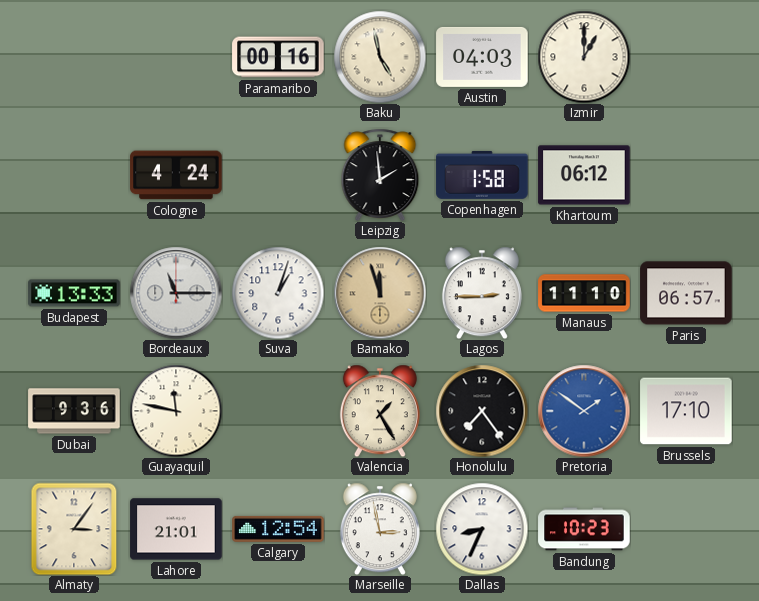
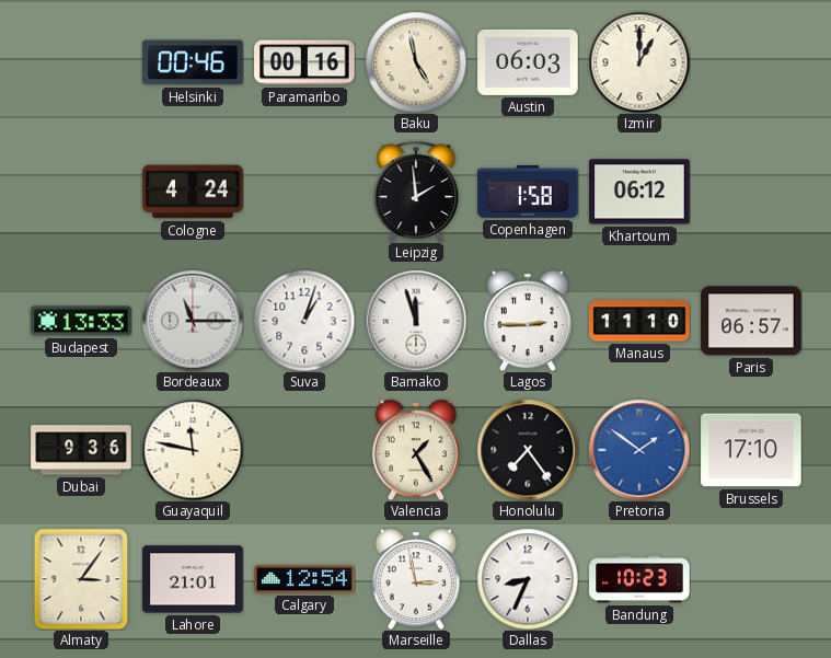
Helsinki: none -> 00:46
Austin: 04:03 -> 06:03
Bamako dial: champagne -> white
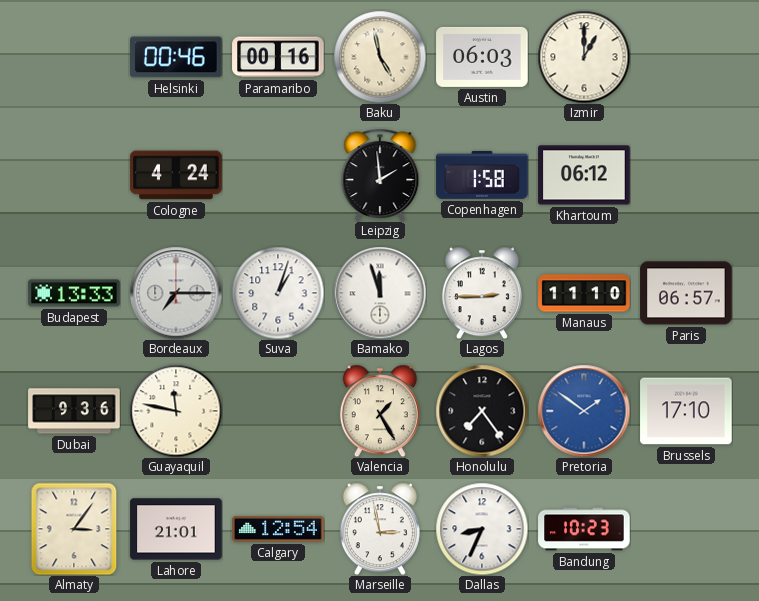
Bordeaux: 11:15 -> 7:15
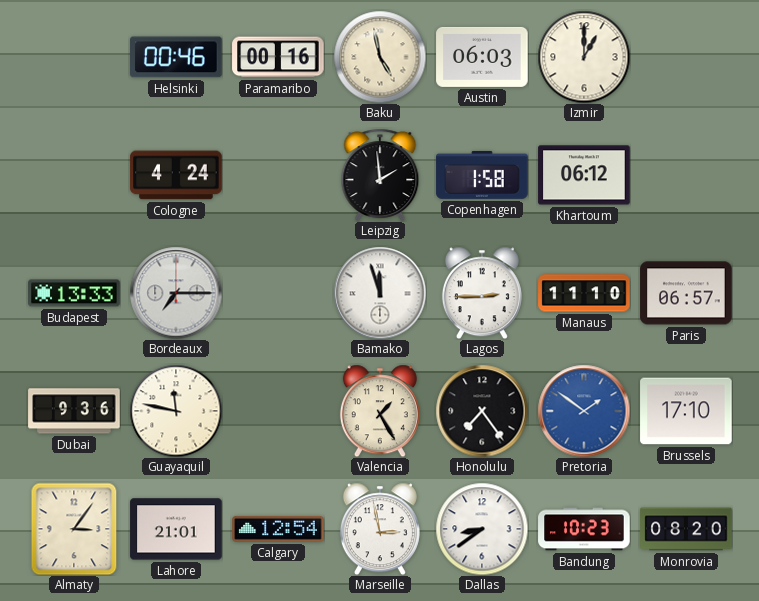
Suva: 1:03 -> none
Dallas: 8:34 -> 8:39
Monrovia: none -> 08:20
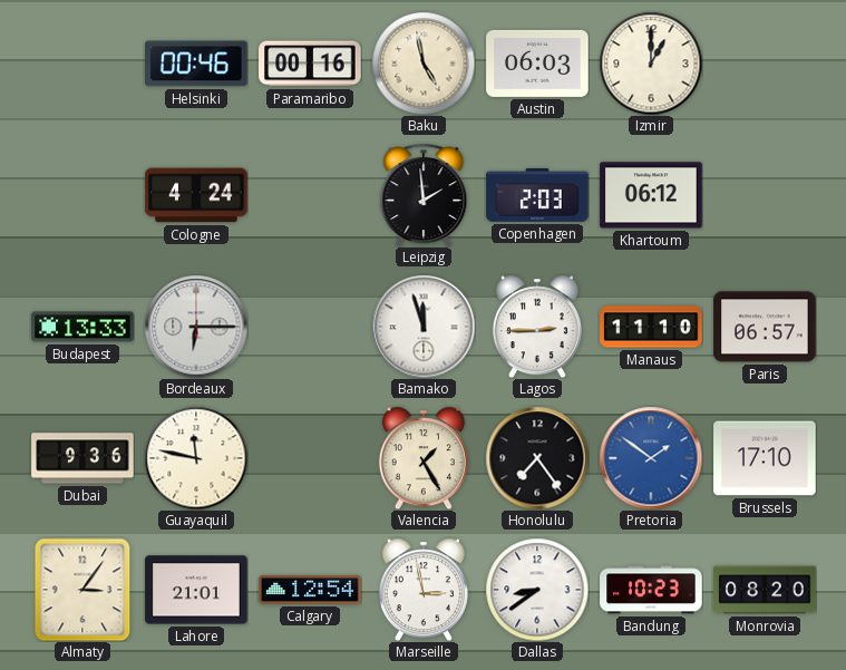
Copenhagen: 1:58 -> 2:03
Bordeaux: 7:15 -> 6:15
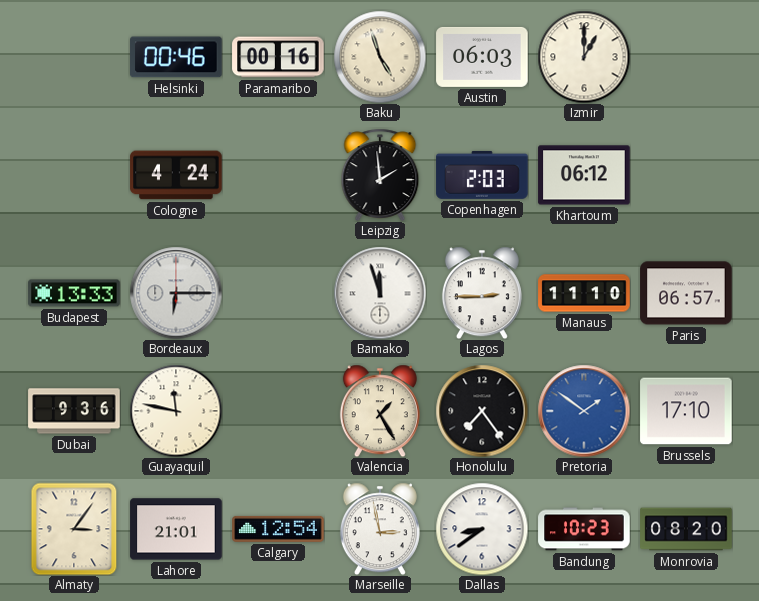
Baku: 4:58 -> 4:57
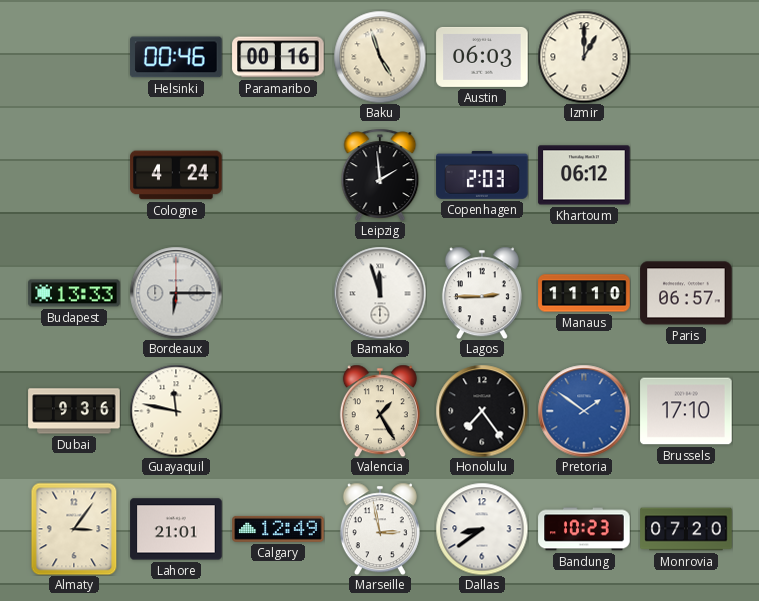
Calgary: 12:54 -> 12:49
Monrovia: 08:20 -> 07:20
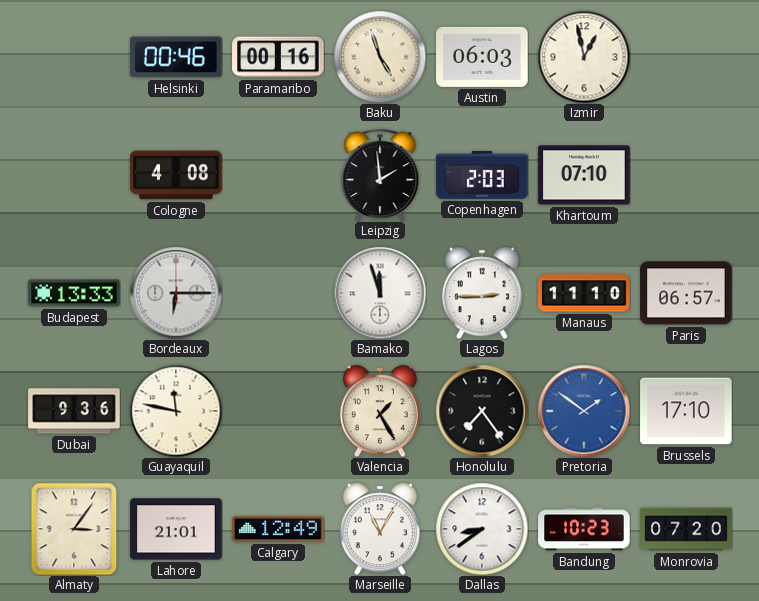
Izmir: 1:00 -> 12:58
Cologne: 4:24 -> 4:08
Khartoum: 06:12 -> 07:10
Marseille: 2:58 -> 11:05
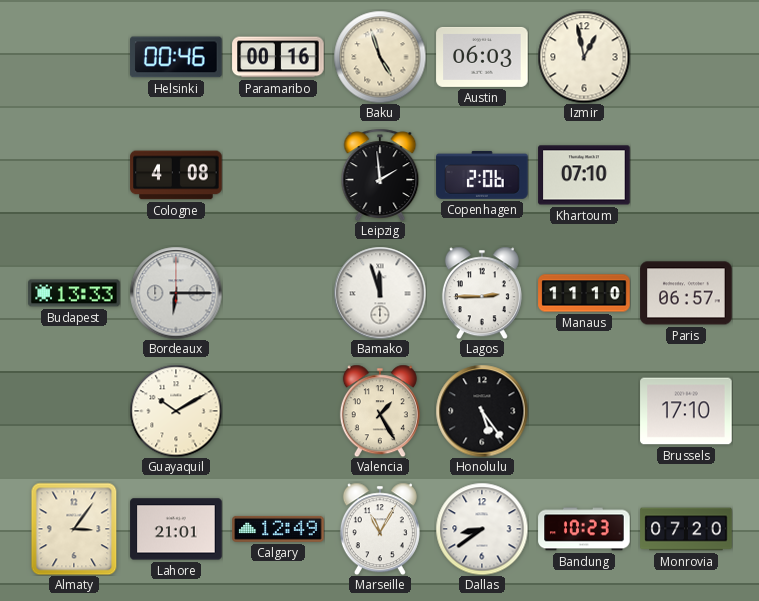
Copenhagen: 2:03 -> 2:06
Dubai: 9:36 -> none
Guayaquil: 11:47 -> 10:10
Honolulu: 7:24 -> 5:24
Pretoria: 1:51 -> none
